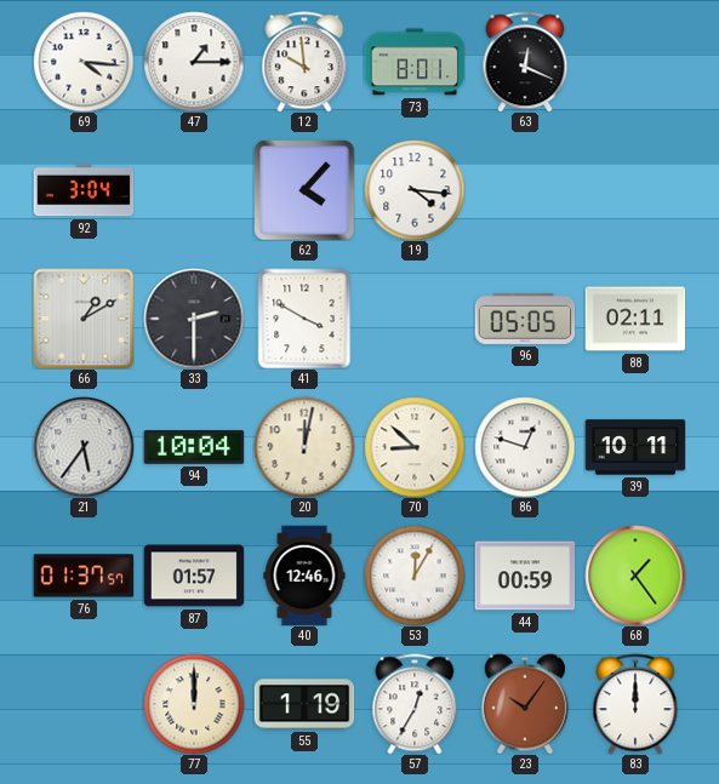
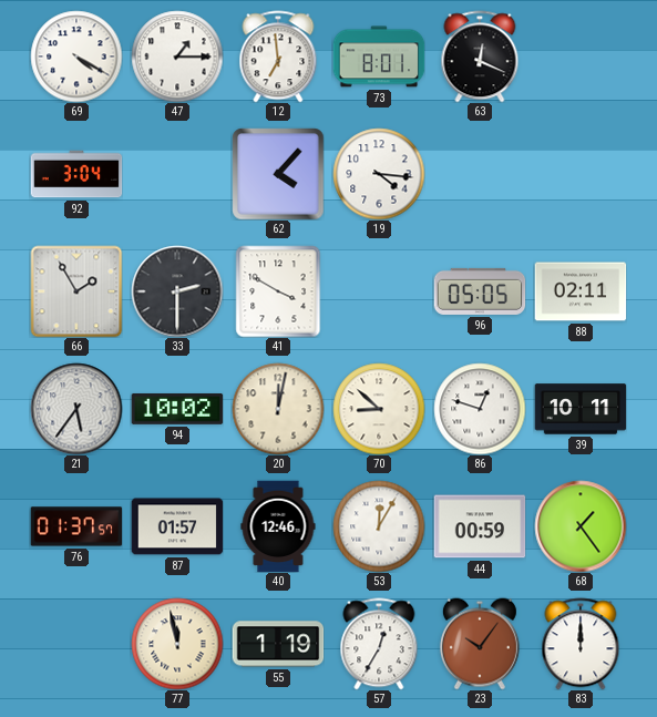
69: 4:16 -> 4:20
12: 9:59 -> 6:59
66: 1:10 -> 1:55
94: 10:04 -> 10:02
77: 12:00 -> 11:58
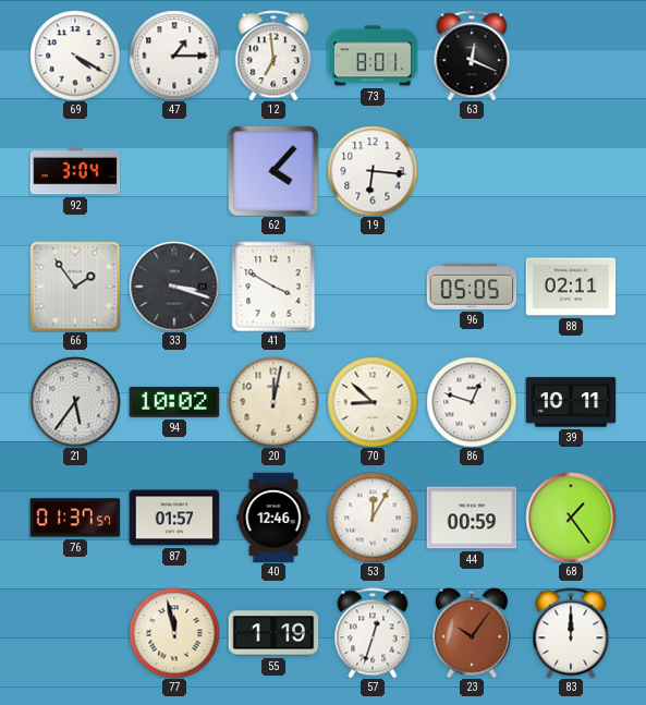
19: 4:16 -> 6:16
66: 1:55 -> 1:54
33: 2:30 -> 3:18
57: 12:35 -> 12:33
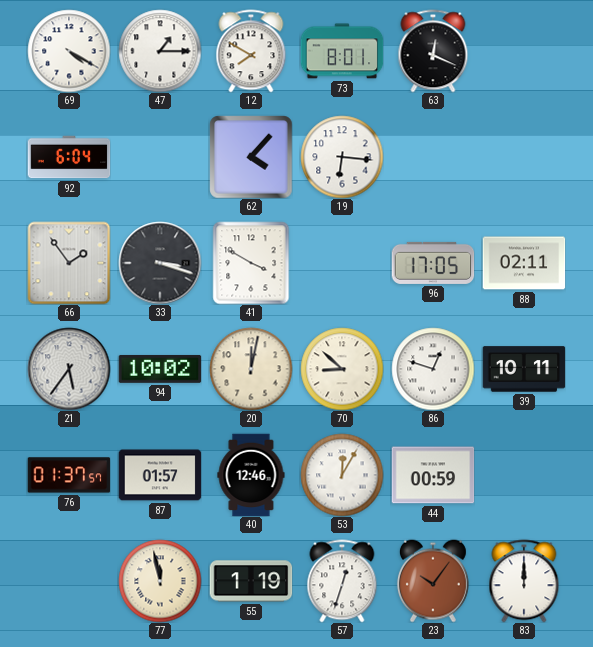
12: 6:59 -> 7:50
92: 3:04 -> 6:04
96: 05:05 -> 17:05
68: 1:24 -> none
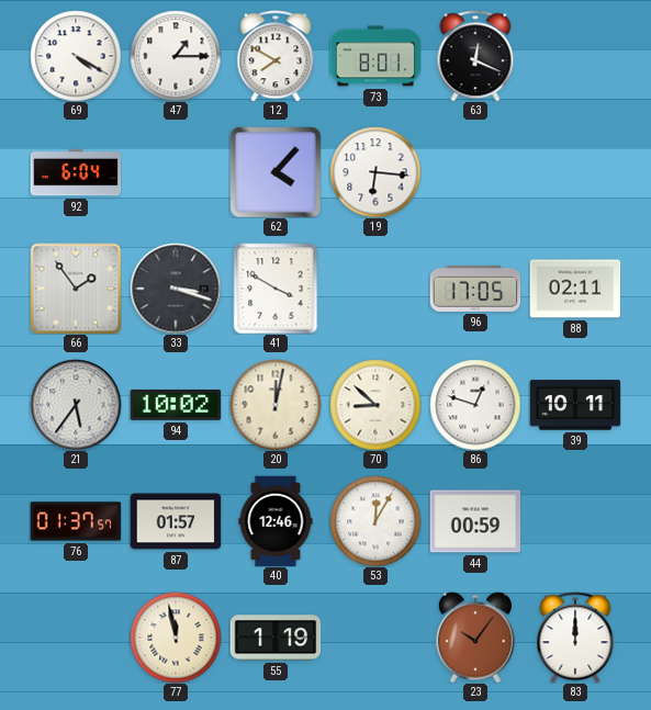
57: 12:33 -> none
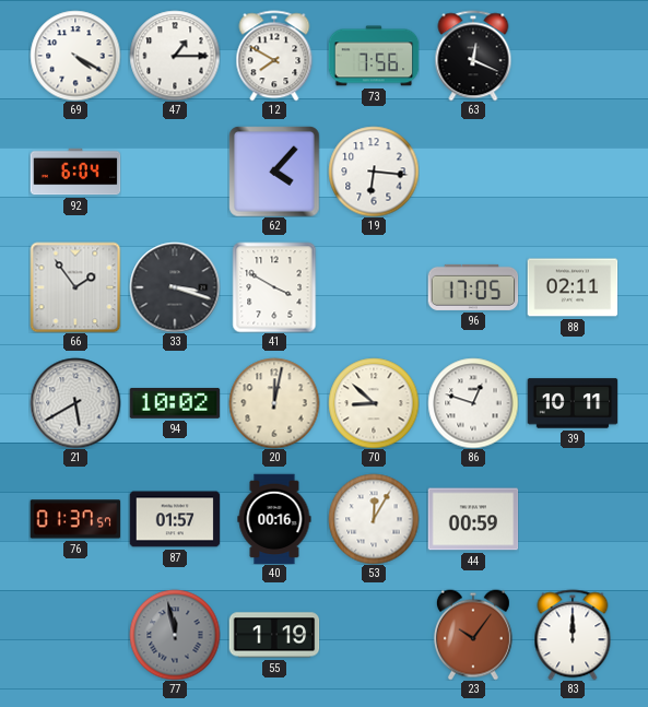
73: 8:01 -> 7:56
21: 5:36 -> 5:40
40: 12:46 -> 00:16
77 dial: cream -> grey
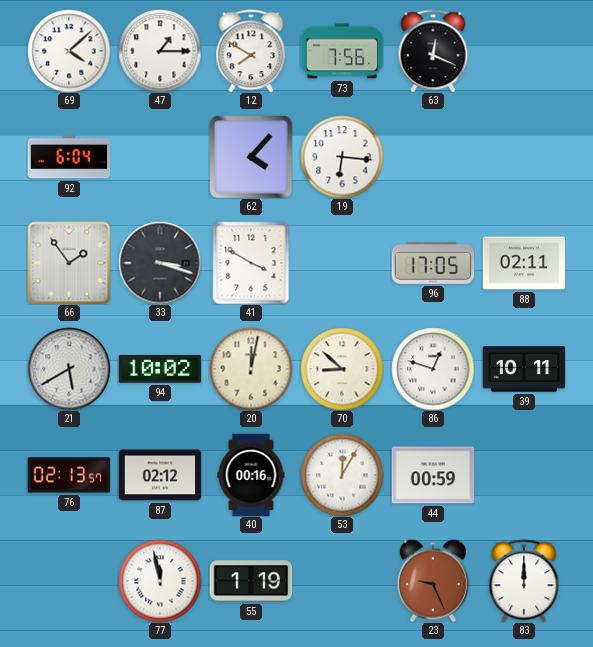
69: 4:20 -> 4:08
76: 01:37 -> 02:13
87: 01:57 -> 02:12
77 dial: grey -> white
23: 10:06 -> 9:26
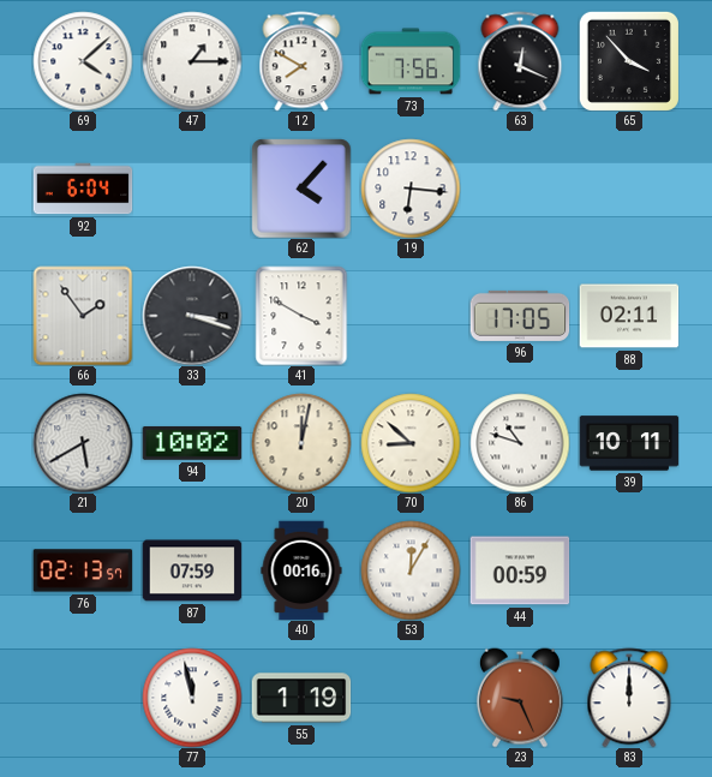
65: none -> 3:53
86: 12:48 -> 10:48
87: 02:12 -> 07:59
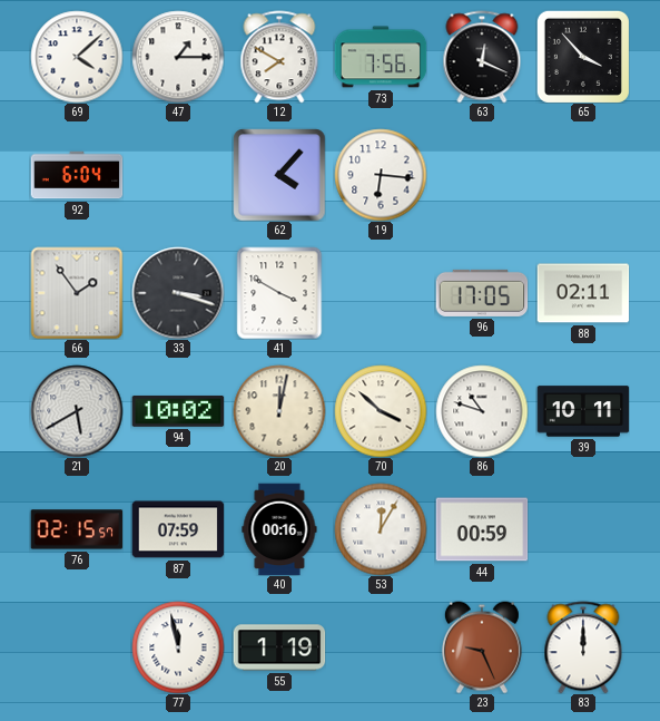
70: 8:52 -> 3:52
76: 02:13 -> 02:15
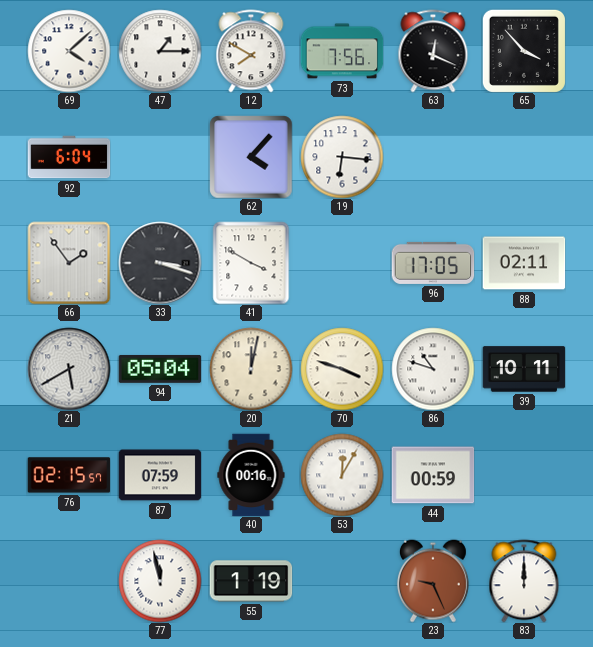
94: 10:02 -> 05:04
70: 3:52 -> 3:48
